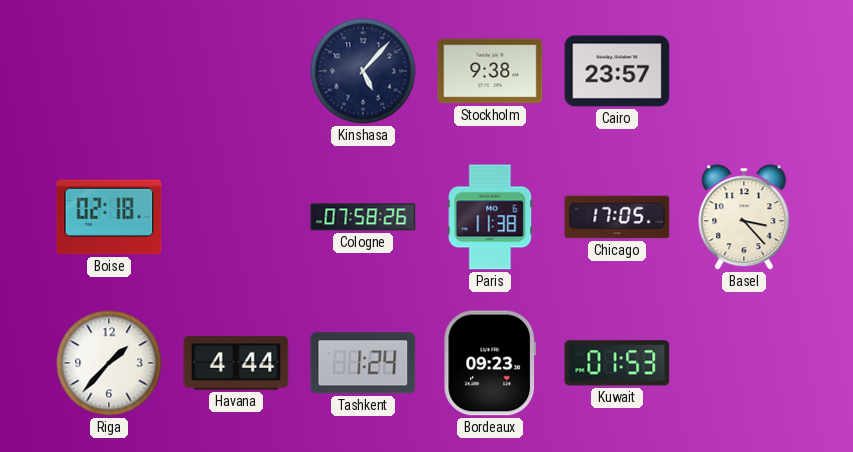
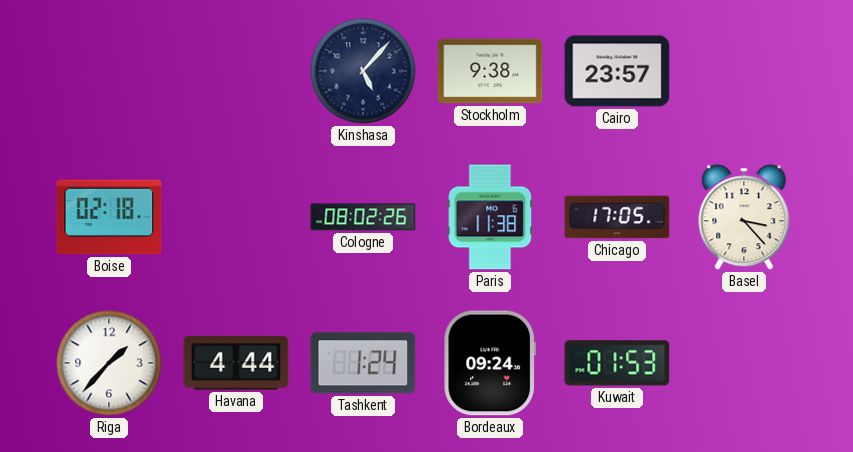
Cologne: 07:58 -> 08:02
Bordeaux: 09:23 -> 09:24
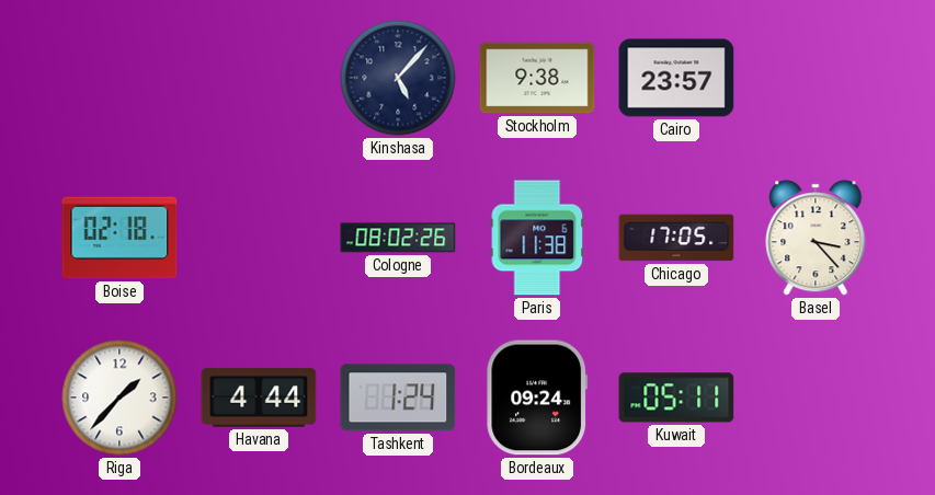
Kuwait: 01:53 -> 05:11
